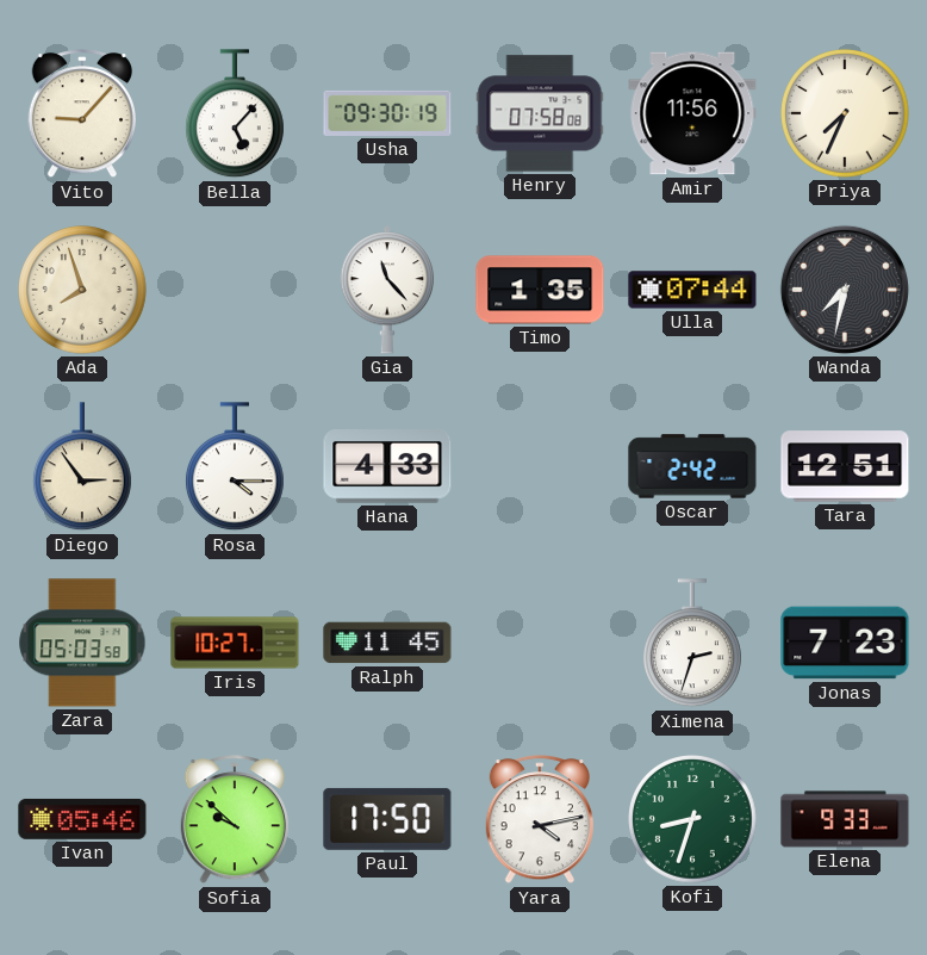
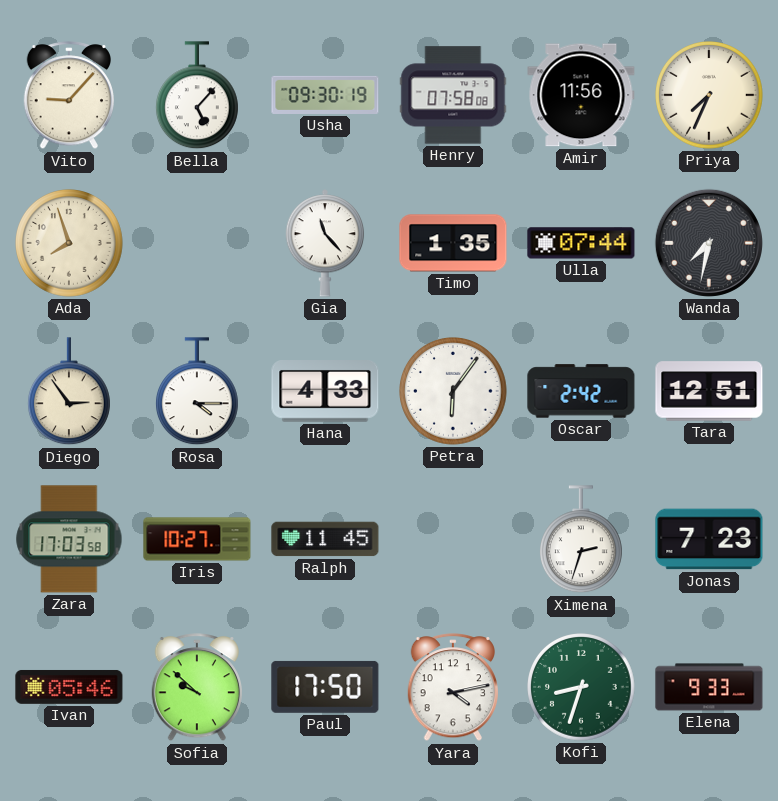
Petra: none -> 6:06
Zara: 05:03 -> 17:03
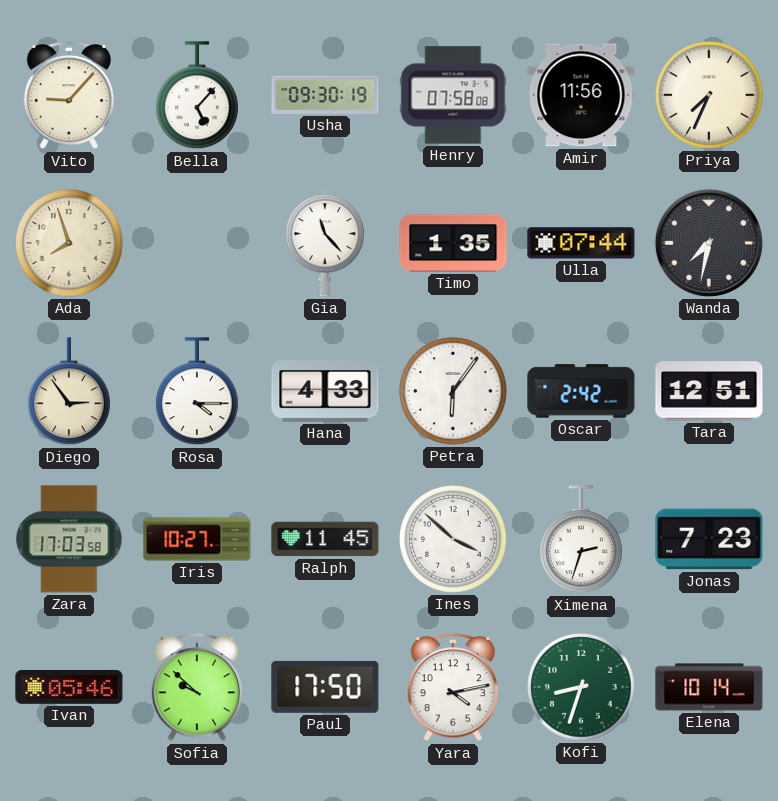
Ines: none -> 3:52
Elena: 9:33 -> 10:14
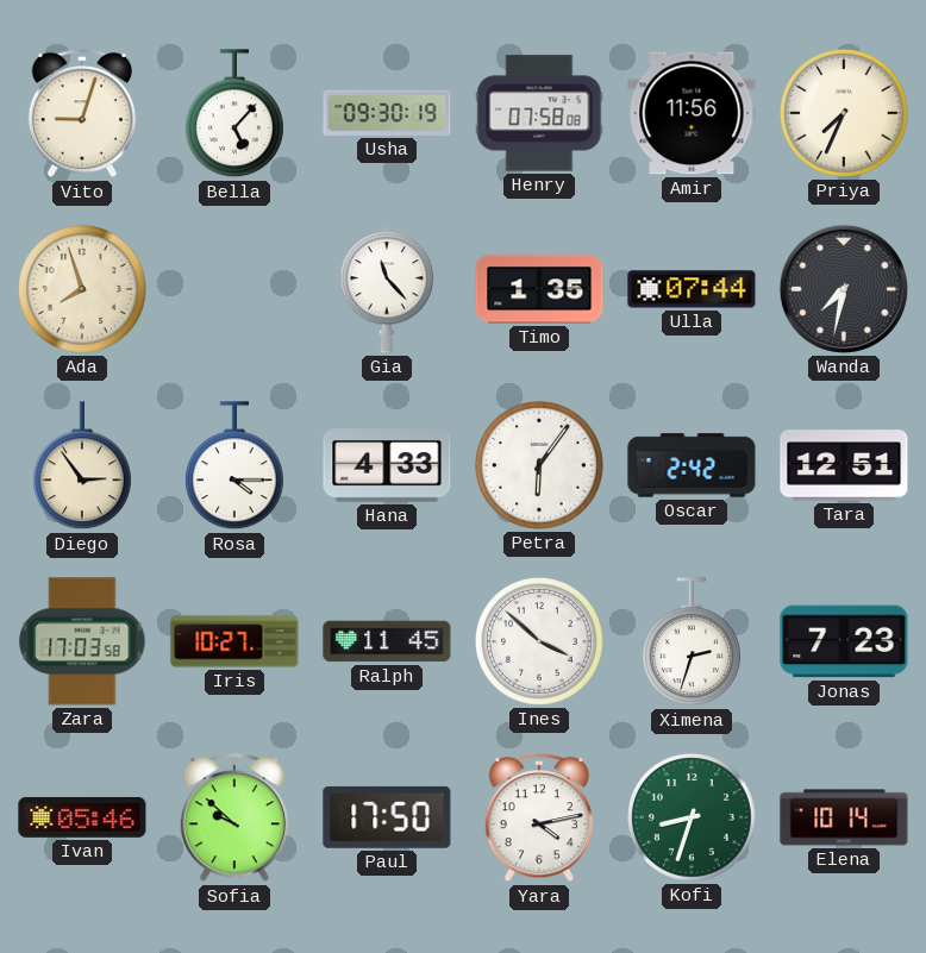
Vito: 9:07 -> 9:03
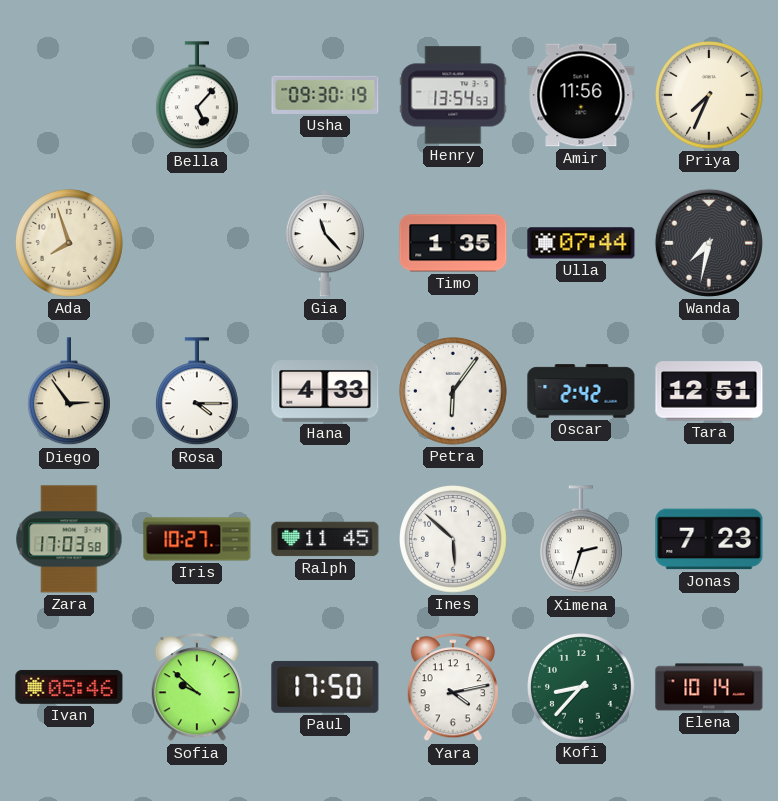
Vito: 9:03 -> none
Henry: 07:58 -> 13:54
Ines: 3:52 -> 5:52
Kofi: 8:33 -> 8:37
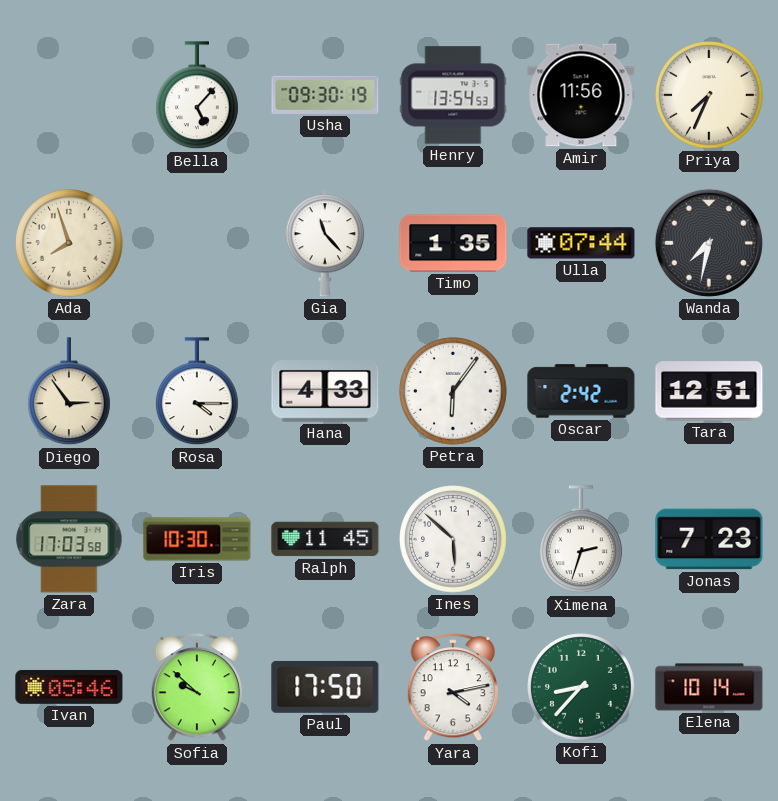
Iris: 10:27 -> 10:30
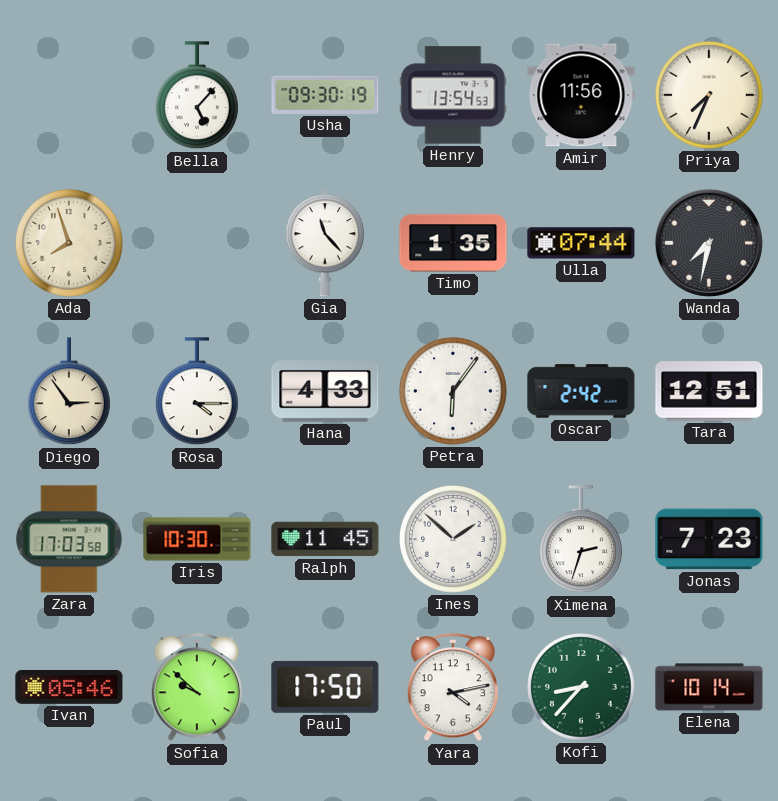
Ines: 5:52 -> 1:52
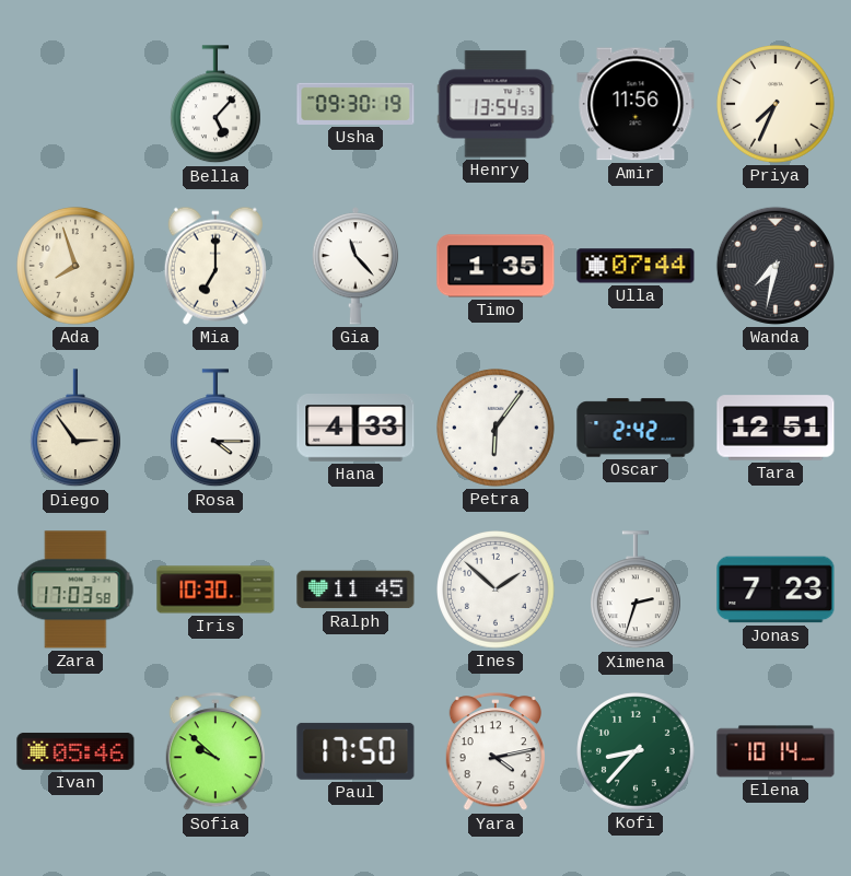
Mia: none -> 7:00
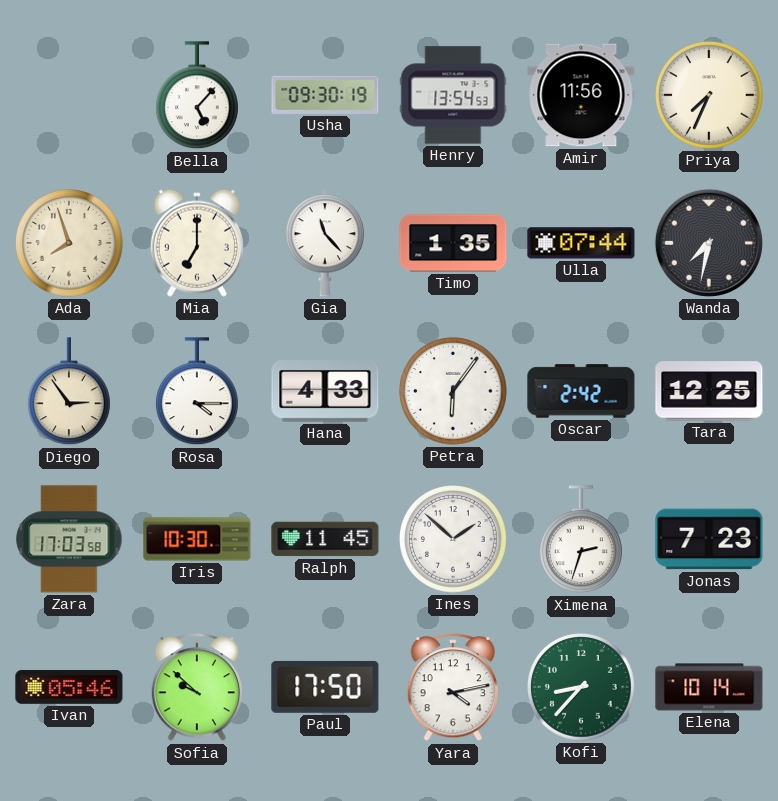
Tara: 12:51 -> 12:25
